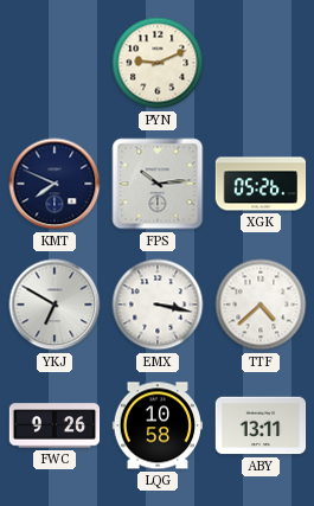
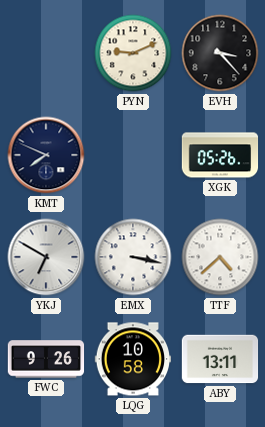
EVH: none -> 3:23
FPS: 10:14 -> none
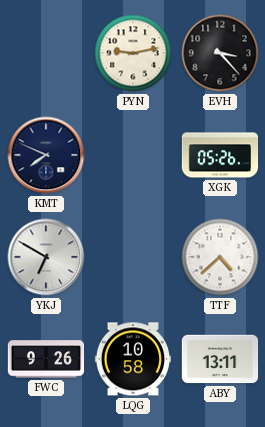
PYN: 9:11 -> 9:13
EMX: 3:17 -> none
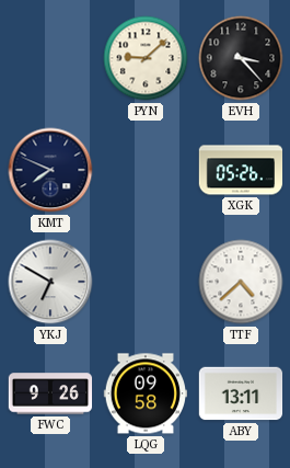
PYN: 9:13 -> 9:08
LQG: 10:58 -> 09:58
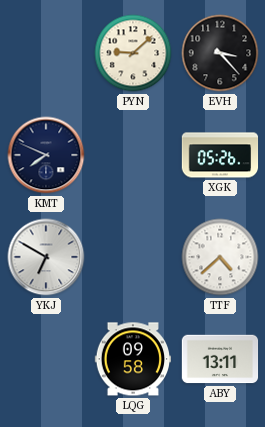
FWC: 9:26 -> none
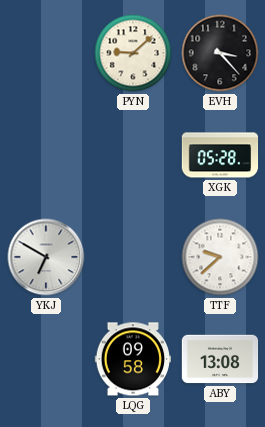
KMT: 7:49 -> none
XGK: 05:26 -> 05:28
TTF: 4:38 -> 9:38
ABY: 13:11 -> 13:08
